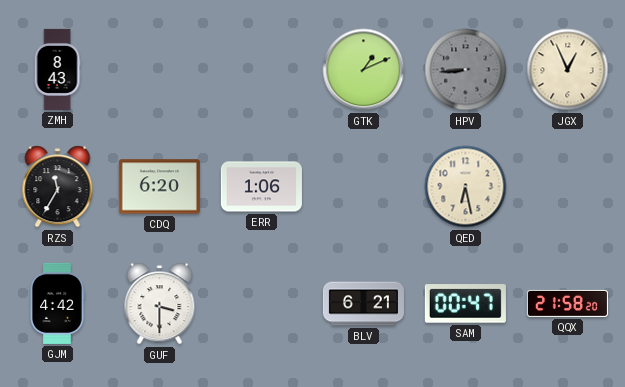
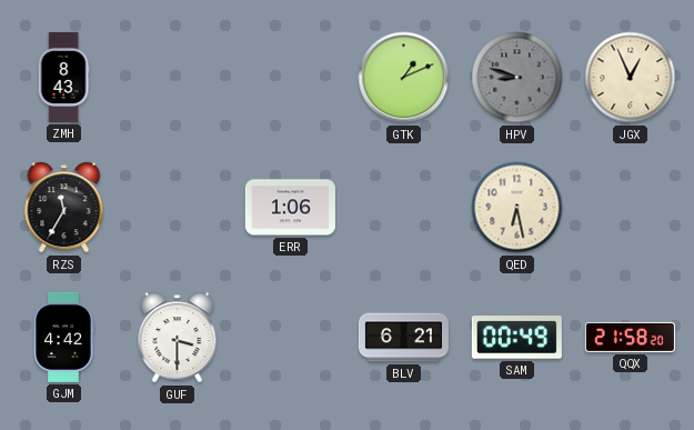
HPV: 8:44 -> 8:48
CDQ: 6:20 -> none
SAM: 00:47 -> 00:49
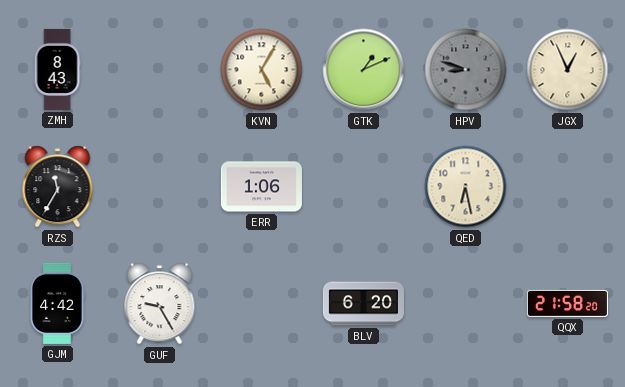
KVN: none -> 5:05
GUF: 3:30 -> 9:25
BLV: 6:21 -> 6:20
SAM: 00:49 -> none
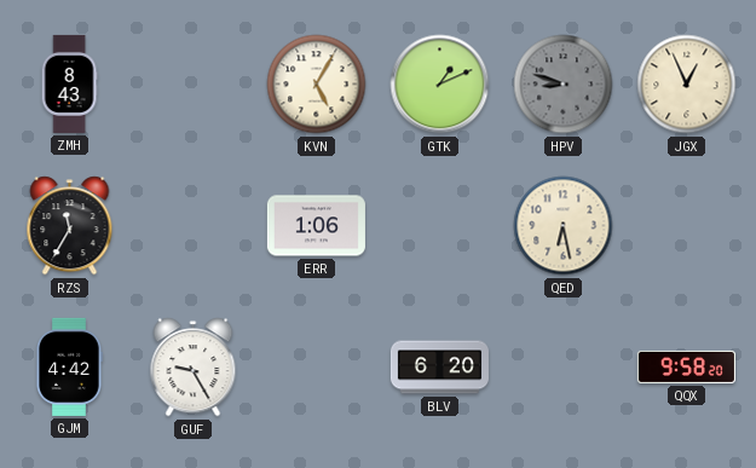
QQX: 21:58 -> 9:58
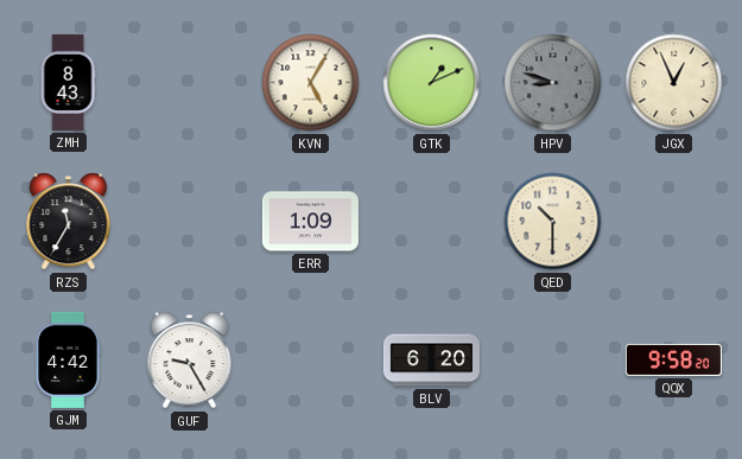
ERR: 1:06 -> 1:09
QED: 6:28 -> 10:30
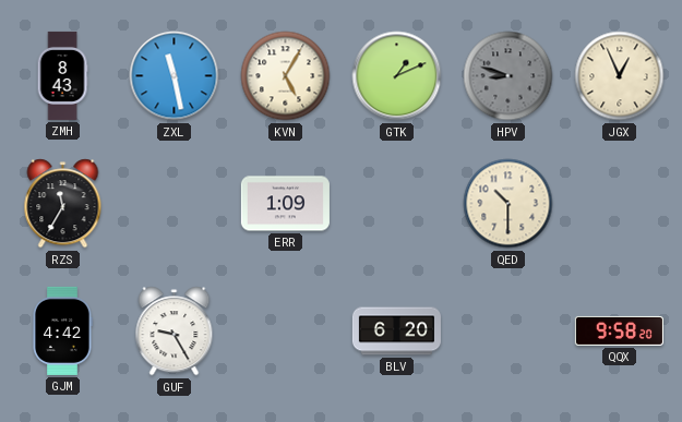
ZXL: none -> 11:28
